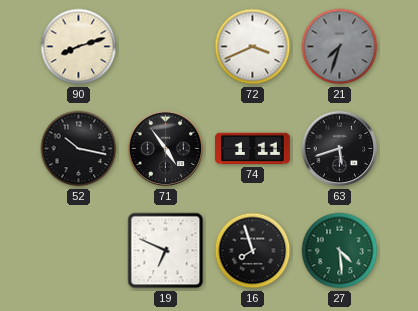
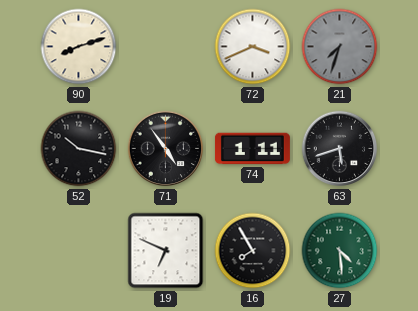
16: 7:57 -> 7:55
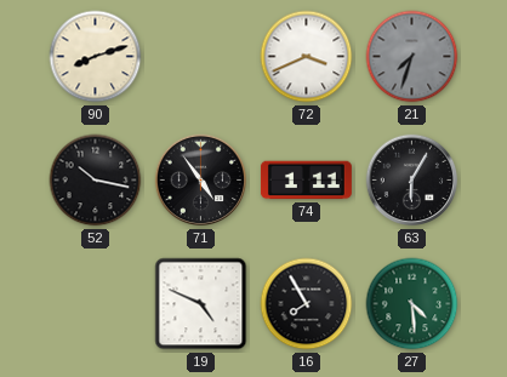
63: 5:42 -> 6:05
19: 6:49 -> 4:49
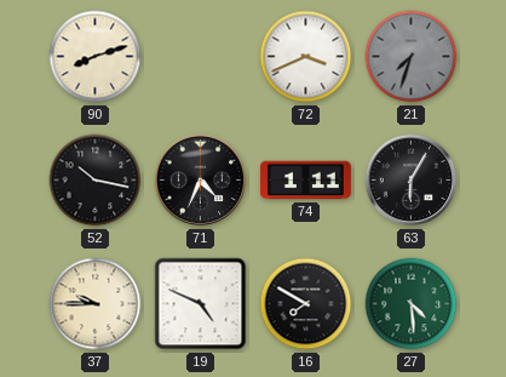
71: 4:54 -> 4:34
37: none -> 9:45
16: 7:55 -> 7:50
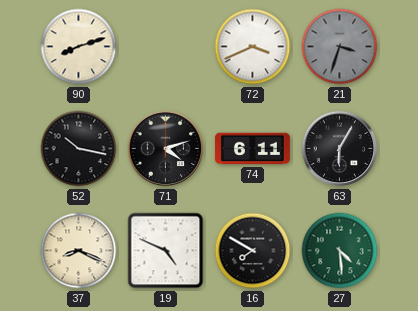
21: 7:33 -> 3:33
71: 4:34 -> 4:12
74: 1:11 -> 6:11
37: 9:45 -> 8:19
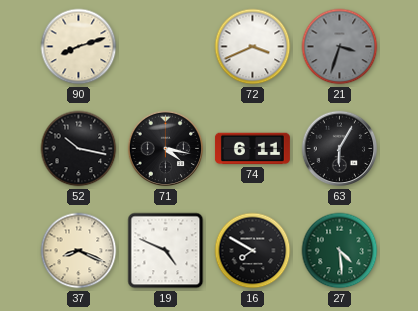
71: 4:12 -> 4:17
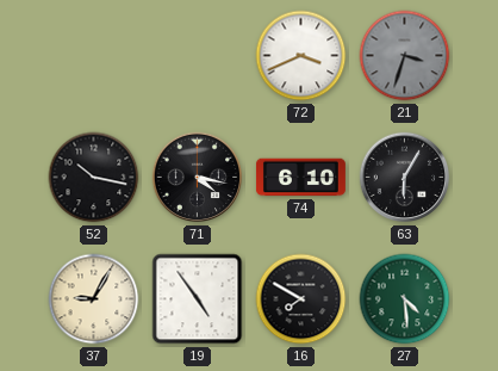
90: 8:12 -> none
74: 6:11 -> 6:10
37: 8:19 -> 9:05
19: 4:49 -> 4:54
